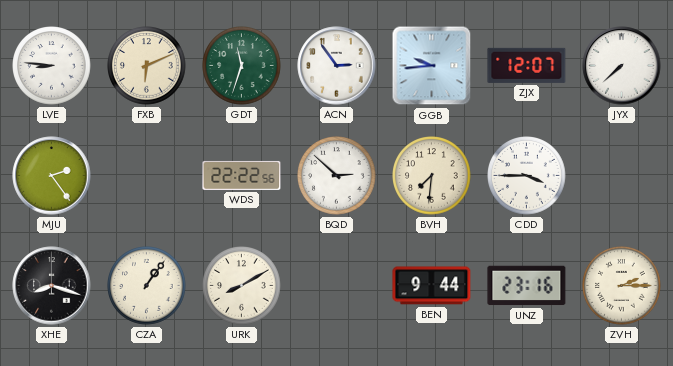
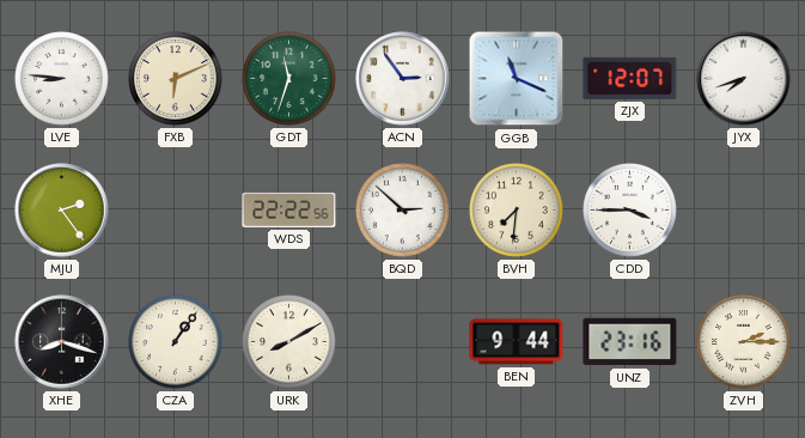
GGB: 9:44 -> 11:19
JYX: 7:38 -> 7:42
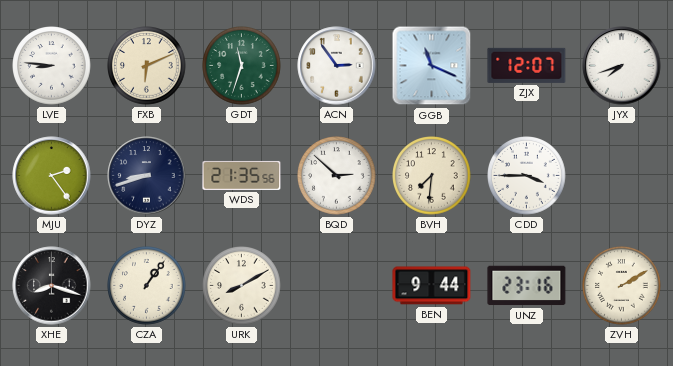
DYZ: none -> 8:42
WDS: 22:22 -> 21:35
ZVH: 2:15 -> 2:10
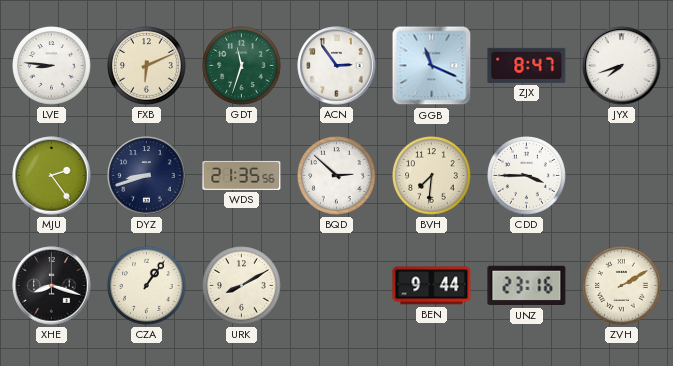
ZJX: 12:07 -> 8:47
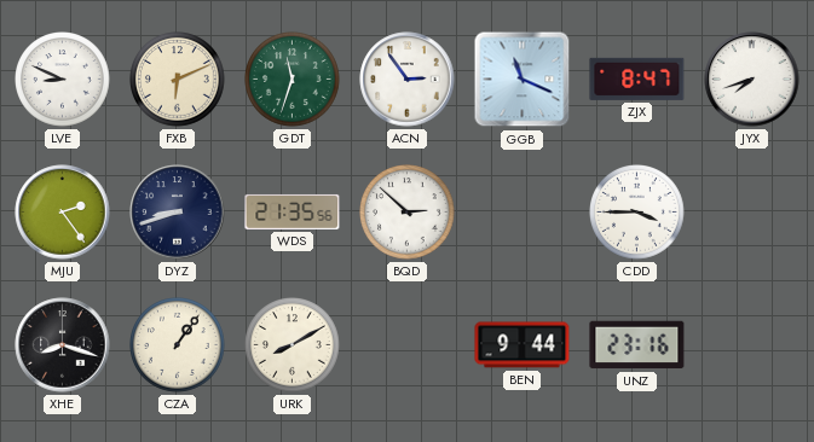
LVE: 8:46 -> 8:49
BVH: 7:31 -> none
ZVH: 2:10 -> none
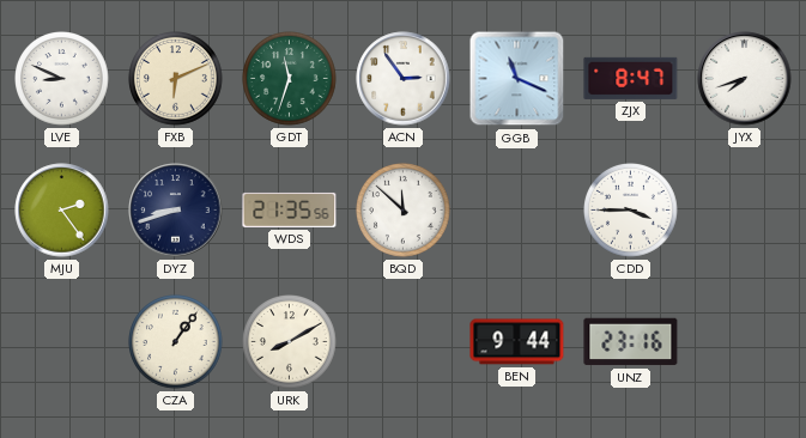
BQD: 2:52 -> 11:52
XHE: 8:18 -> none
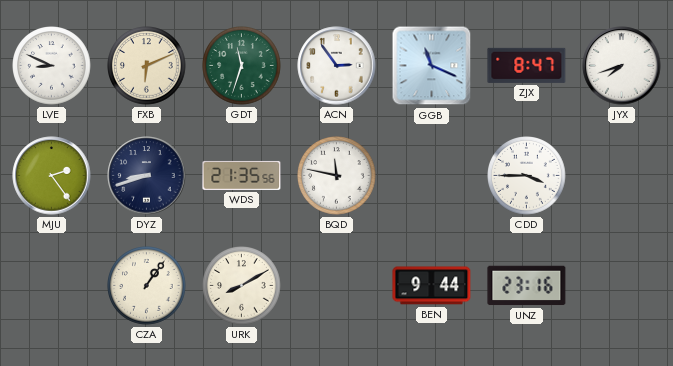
BQD: 11:52 -> 11:47
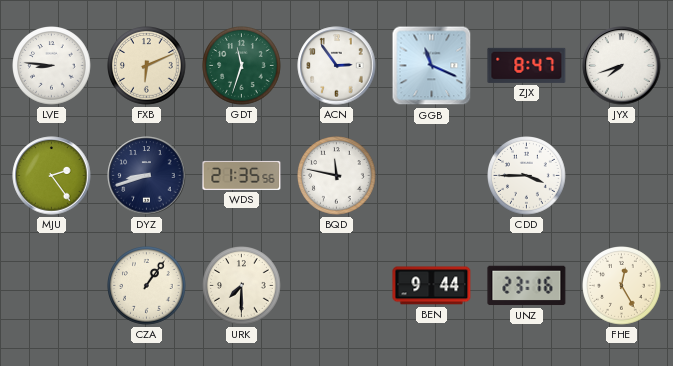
LVE: 8:49 -> 8:46
URK: 8:10 -> 7:30
FHE: none -> 12:25
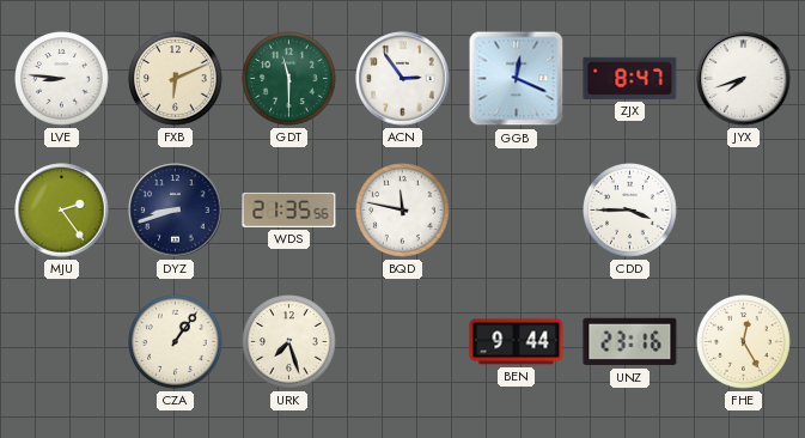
GDT: 11:33 -> 11:30
GGB: 11:19 -> 12:19
URK: 7:30 -> 7:27
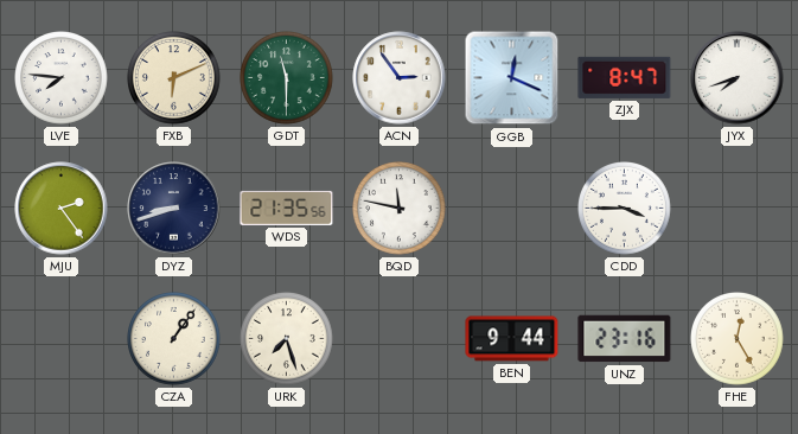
LVE: 8:46 -> 7:46
